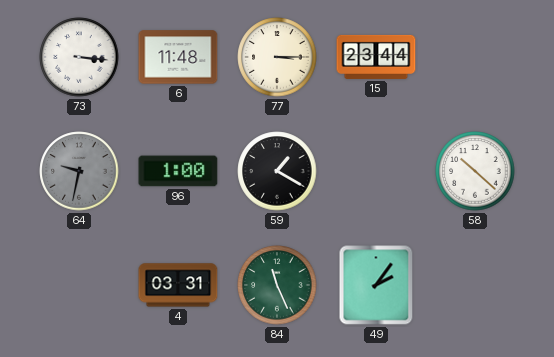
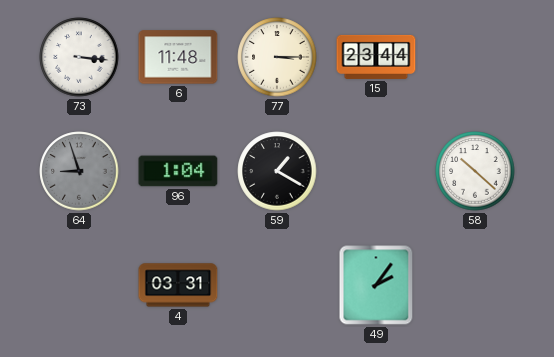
64: 9:32 -> 8:57
96: 1:00 -> 1:04
84: 11:26 -> none
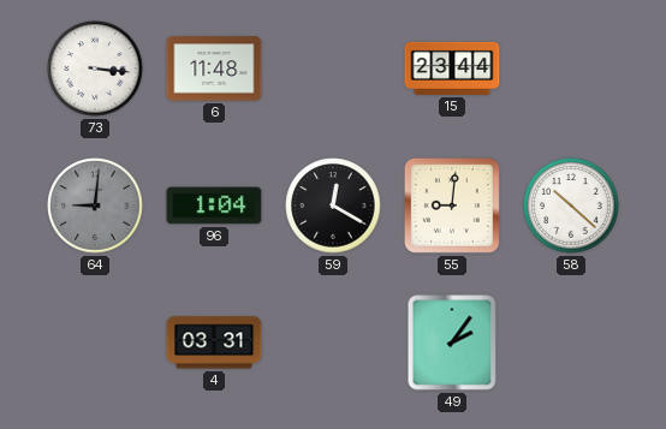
77: 3:15 -> none
64: 8:57 -> 9:01
59: 1:20 -> 12:20
55: none -> 9:01
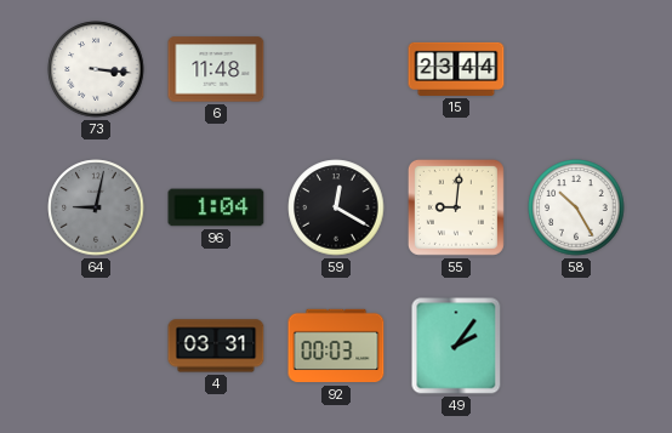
64: 9:01 -> 9:02
58: 10:22 -> 10:25
92: none -> 00:03
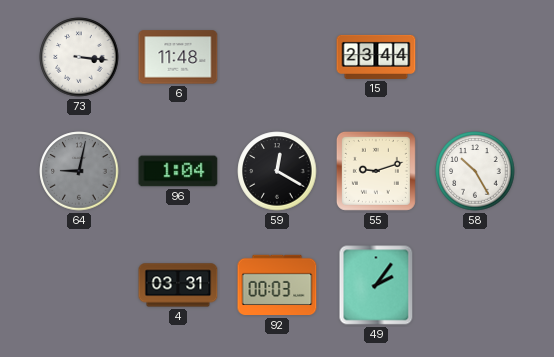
55: 9:01 -> 9:12
